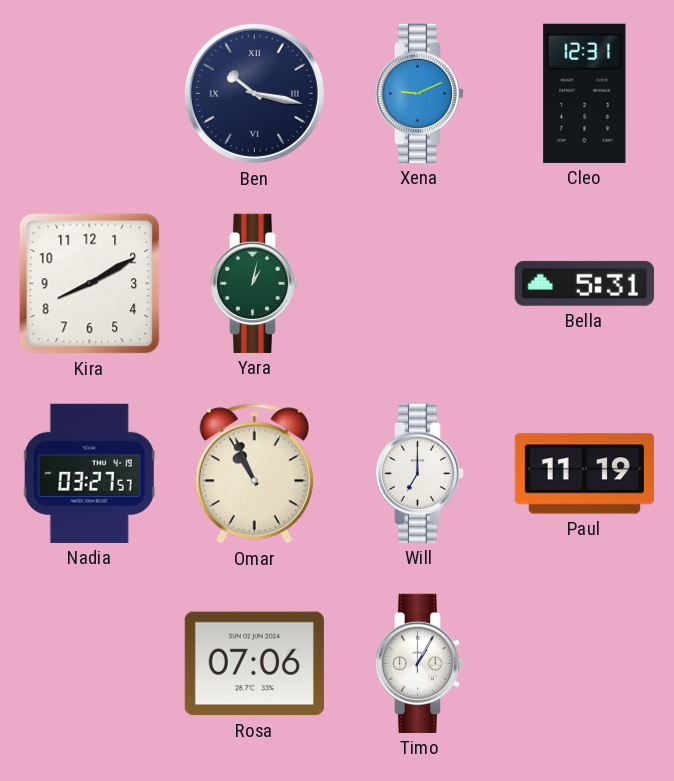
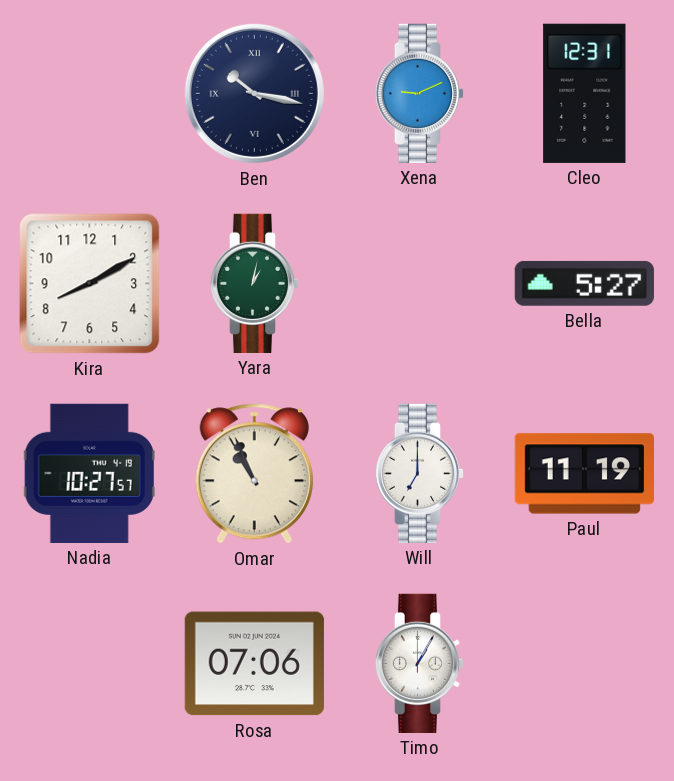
Bella: 5:31 -> 5:27
Nadia: 03:27 -> 10:27
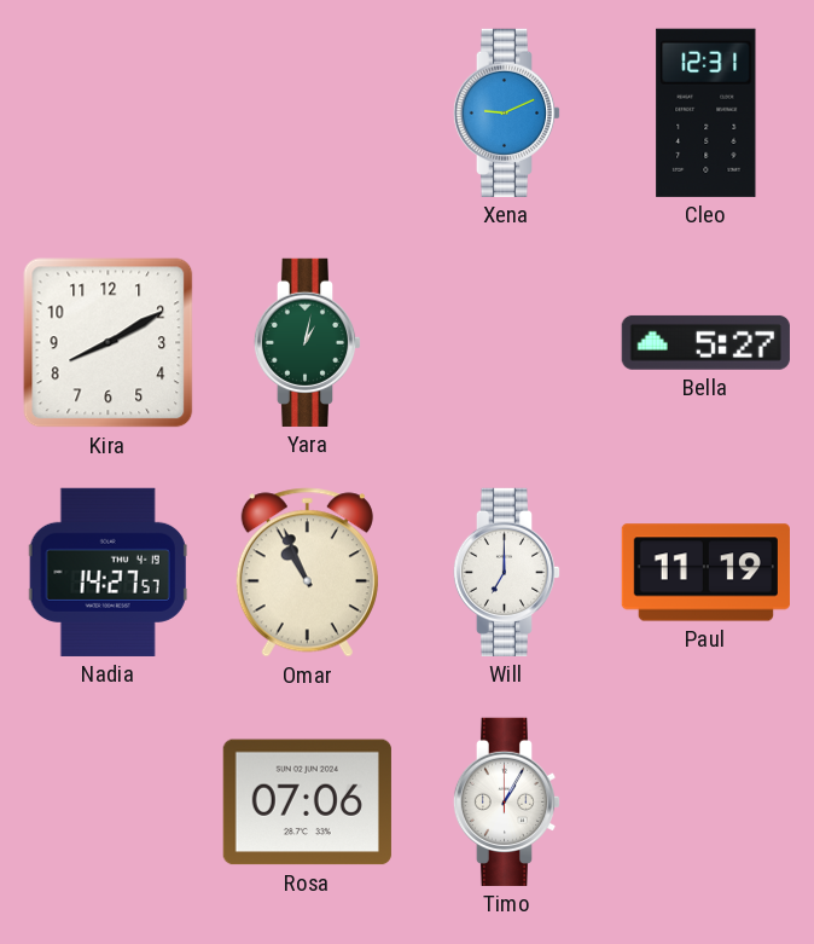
Ben: 10:17 -> none
Nadia: 10:27 -> 14:27
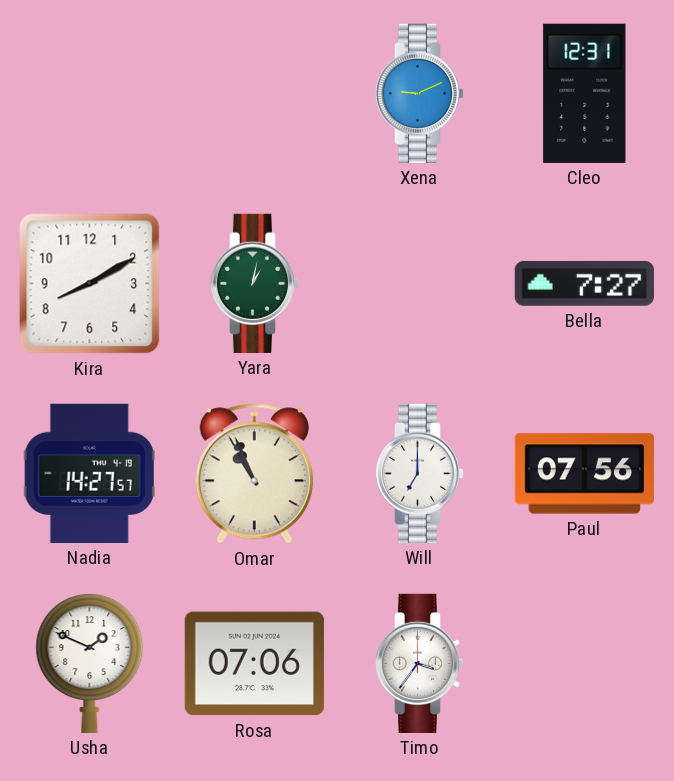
Bella: 5:27 -> 7:27
Paul: 11:19 -> 07:56
Usha: none -> 1:49
Timo: 1:05 -> 3:36
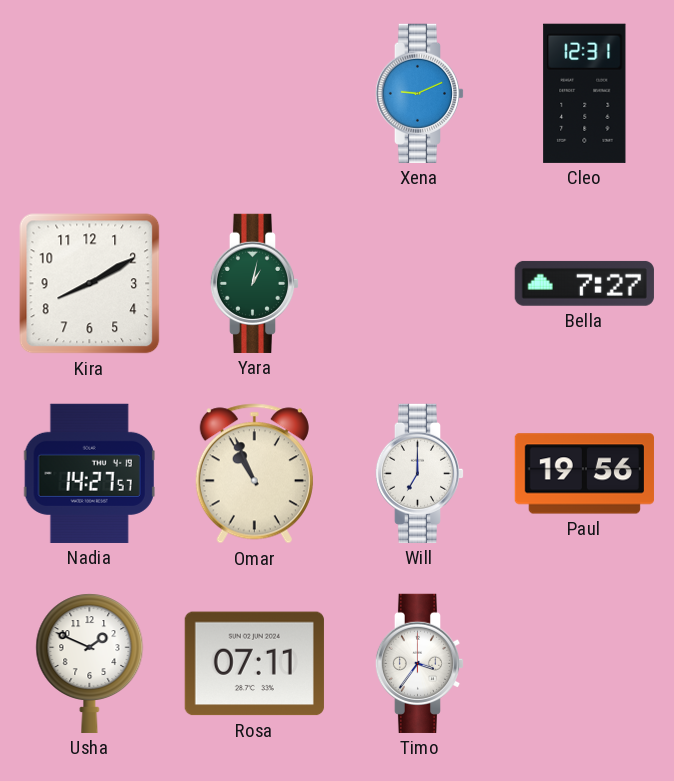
Paul: 07:56 -> 19:56
Rosa: 07:06 -> 07:11
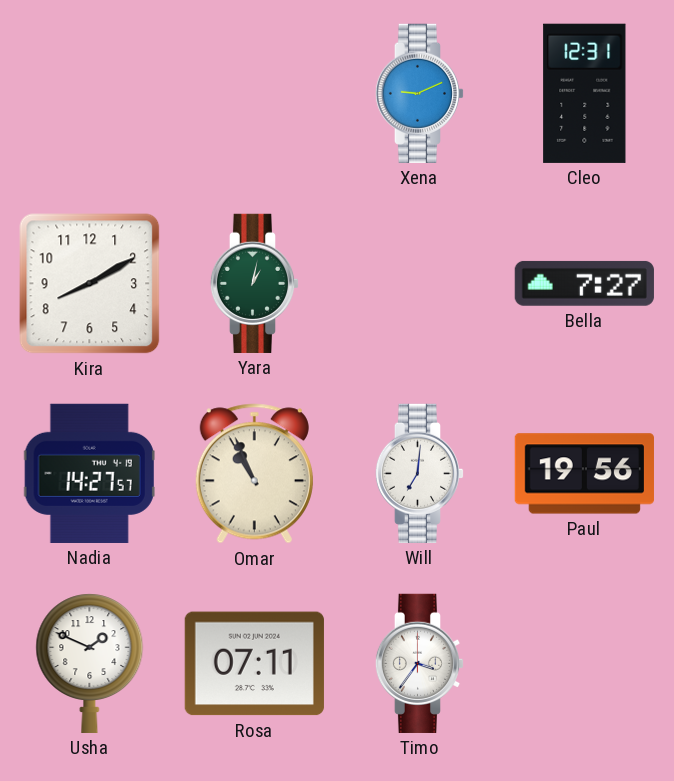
Will: 7:00 -> 7:01
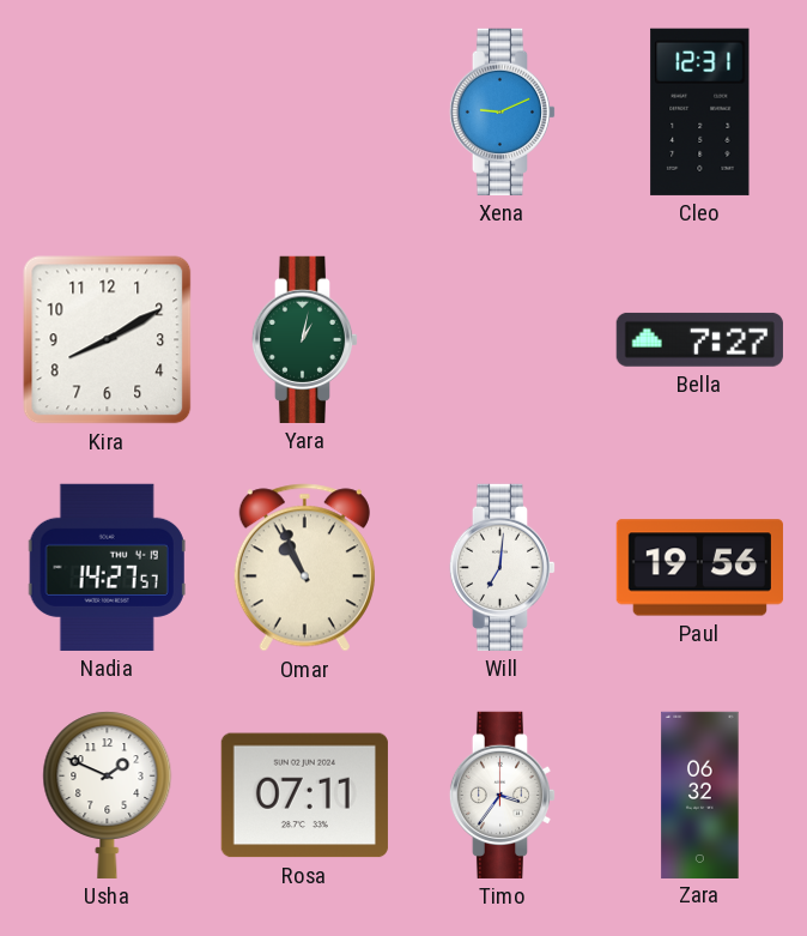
Zara: none -> 06:32
